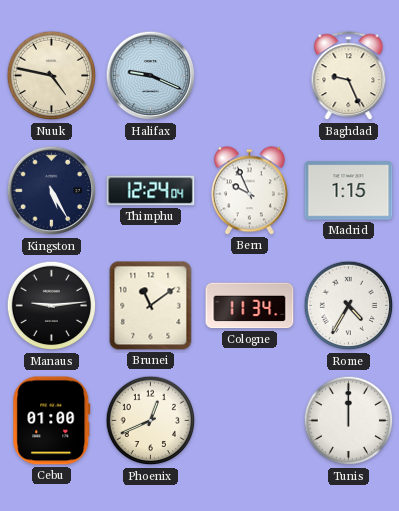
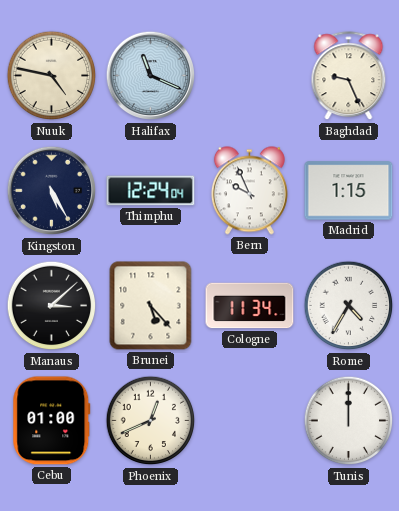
Halifax: 9:19 -> 11:19
Manaus: 9:14 -> 3:08
Brunei: 11:09 -> 5:23
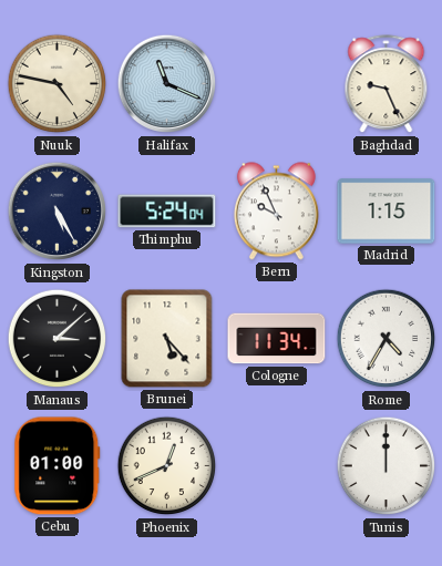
Thimphu: 12:24 -> 5:24
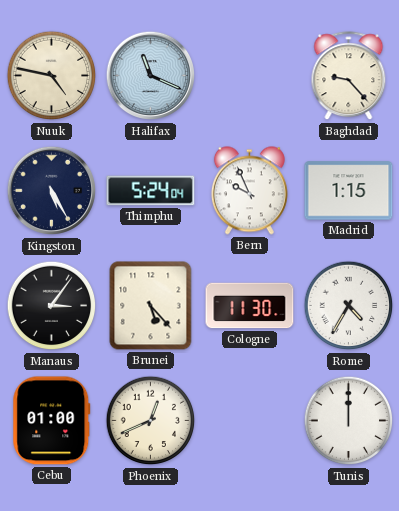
Baghdad: 9:26 -> 9:23
Manaus: 3:08 -> 3:06
Cologne: 11:34 -> 11:30
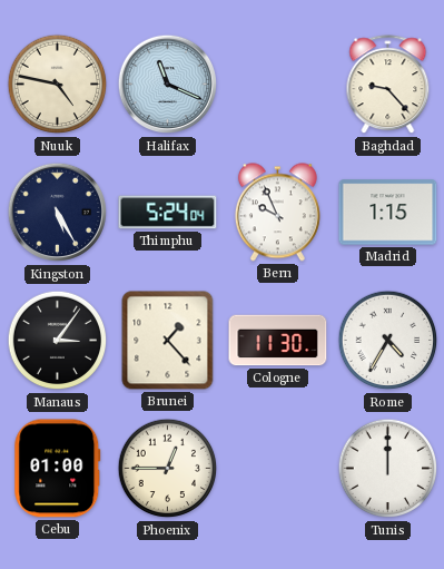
Brunei: 5:23 -> 1:23
Phoenix: 12:41 -> 12:45
